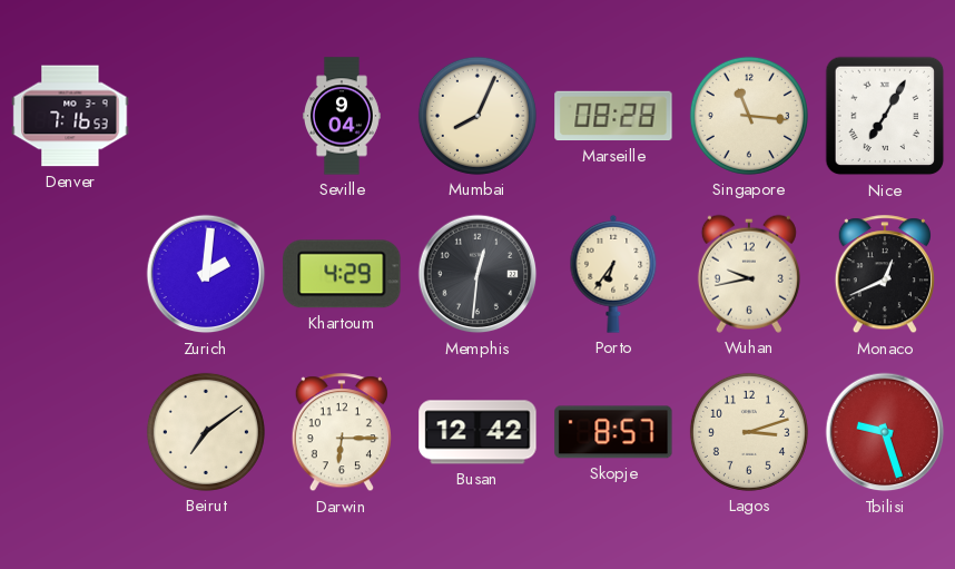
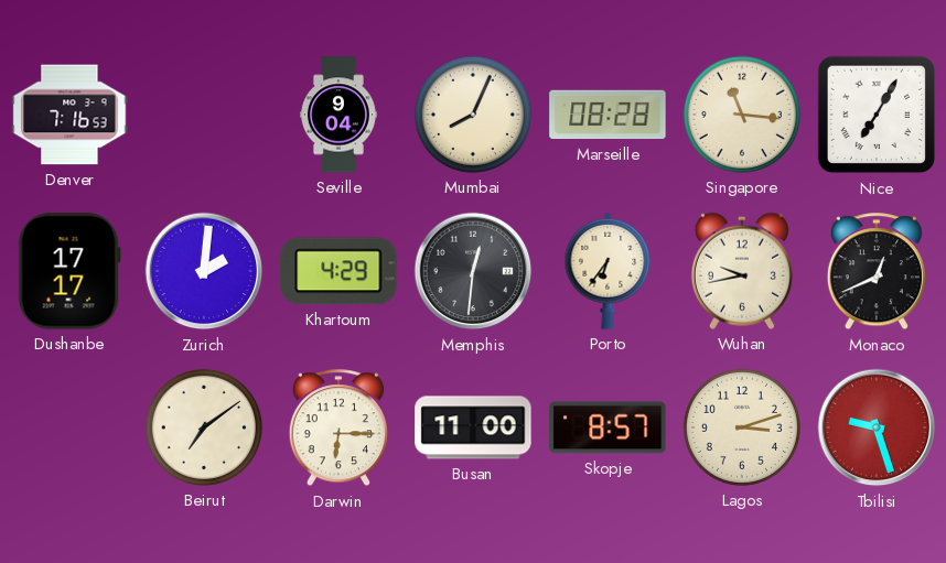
Dushanbe: none -> 17:17
Busan: 12:42 -> 11:00
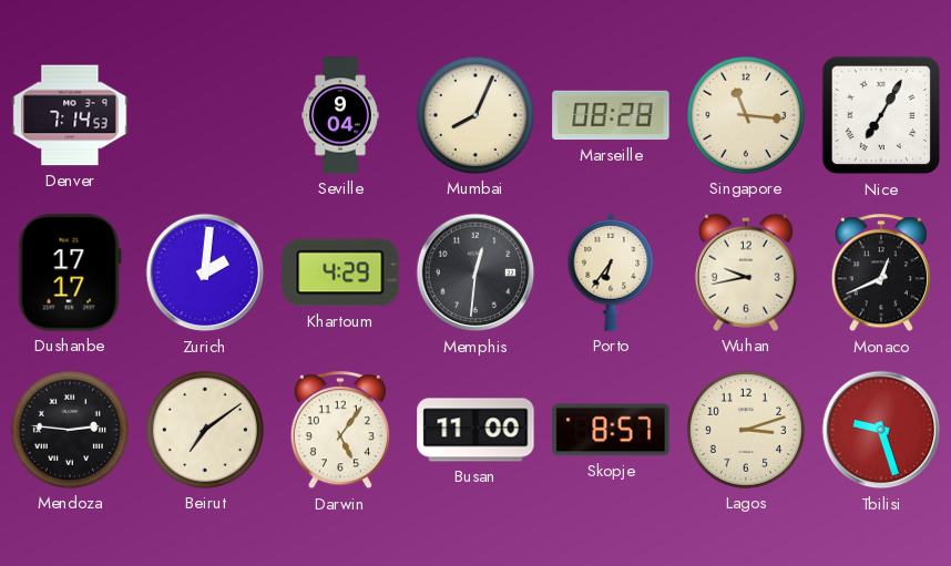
Denver: 7:16 -> 7:14
Mendoza: none -> 2:46
Darwin: 6:15 -> 5:06
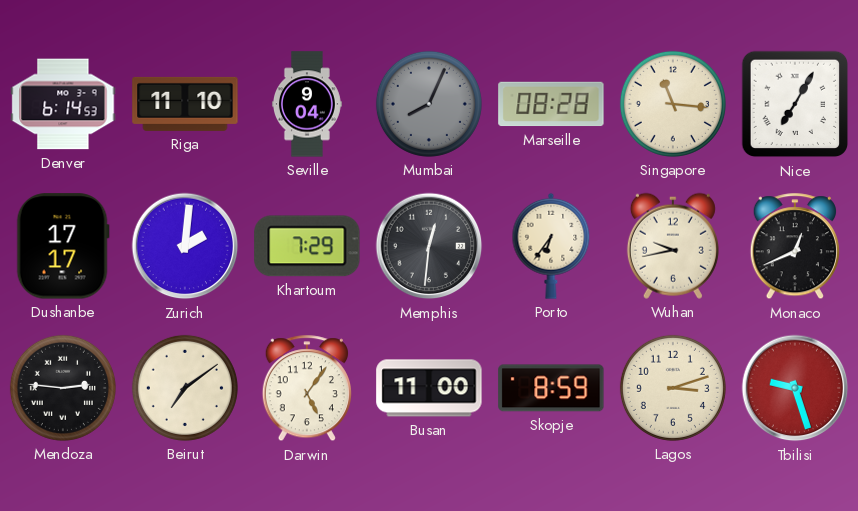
Denver: 7:14 -> 6:14
Riga: none -> 11:10
Mumbai dial: cream -> grey
Khartoum: 4:29 -> 7:29
Skopje: 8:57 -> 8:59
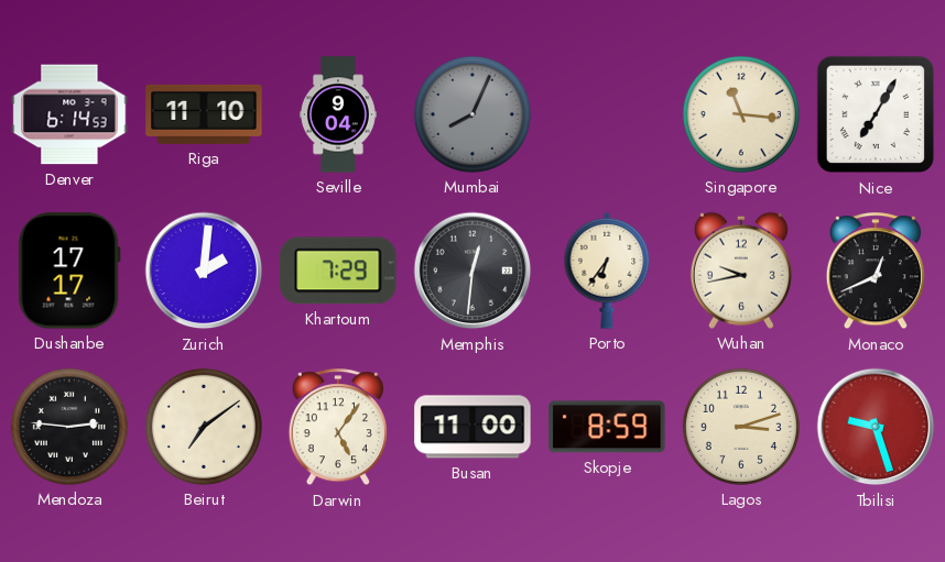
Marseille: 08:28 -> none
